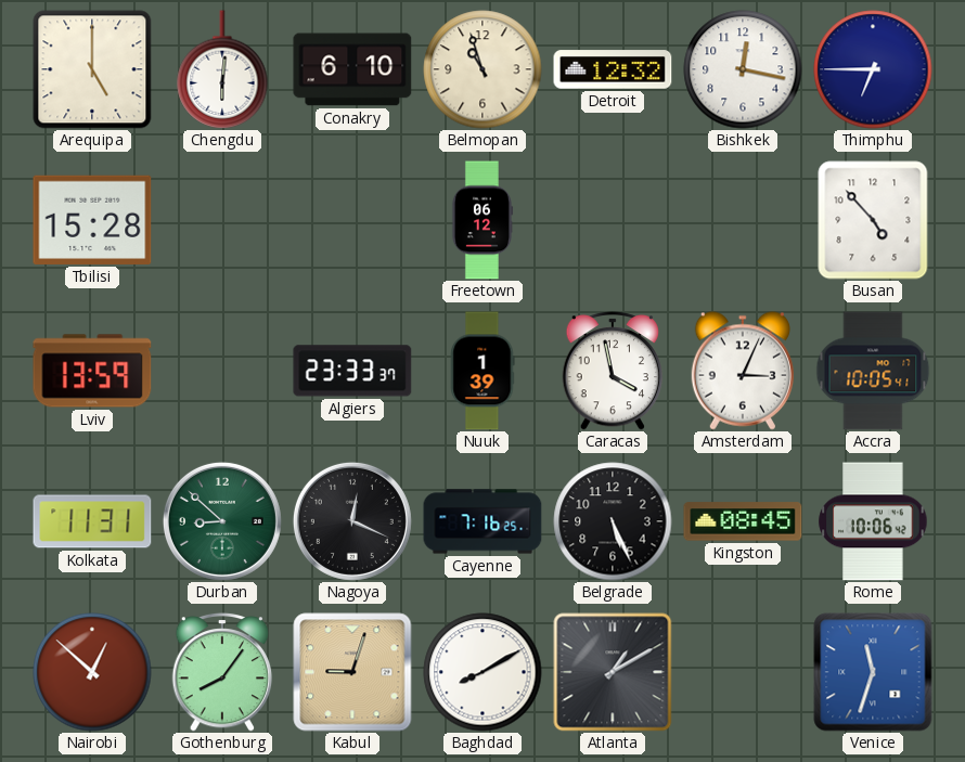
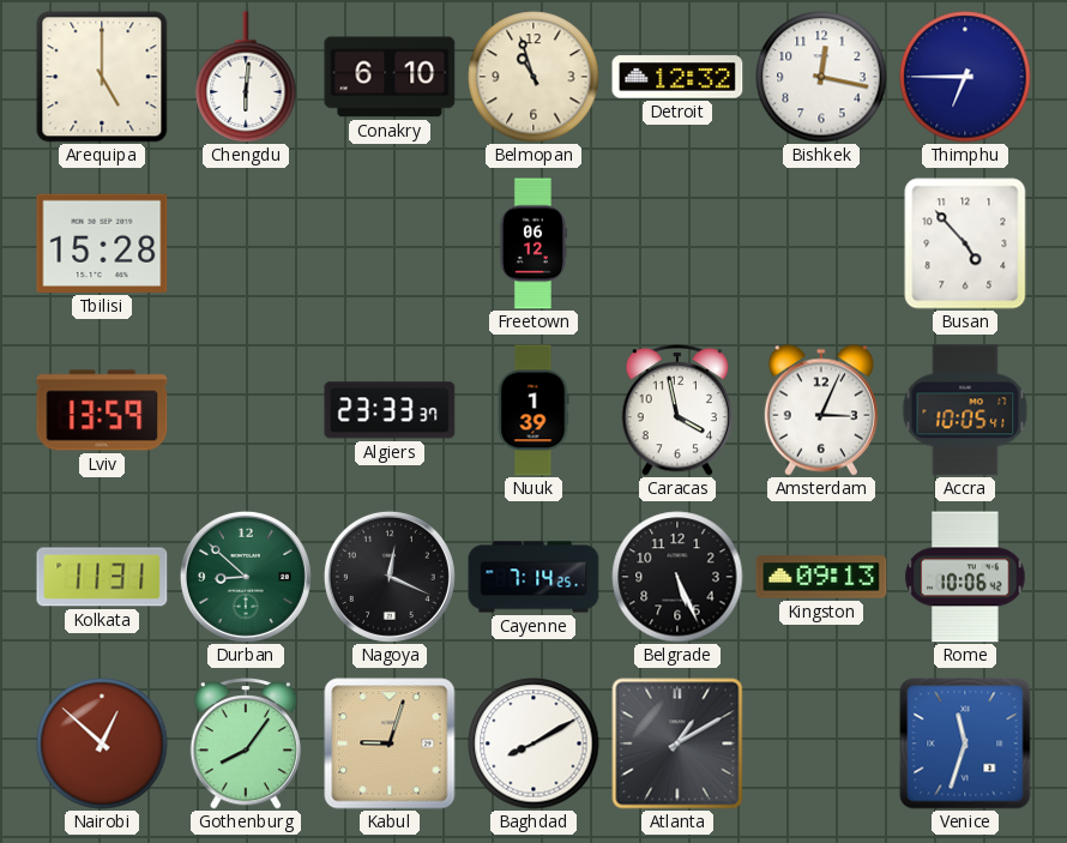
Cayenne: 7:16 -> 7:14
Kingston: 08:45 -> 09:13
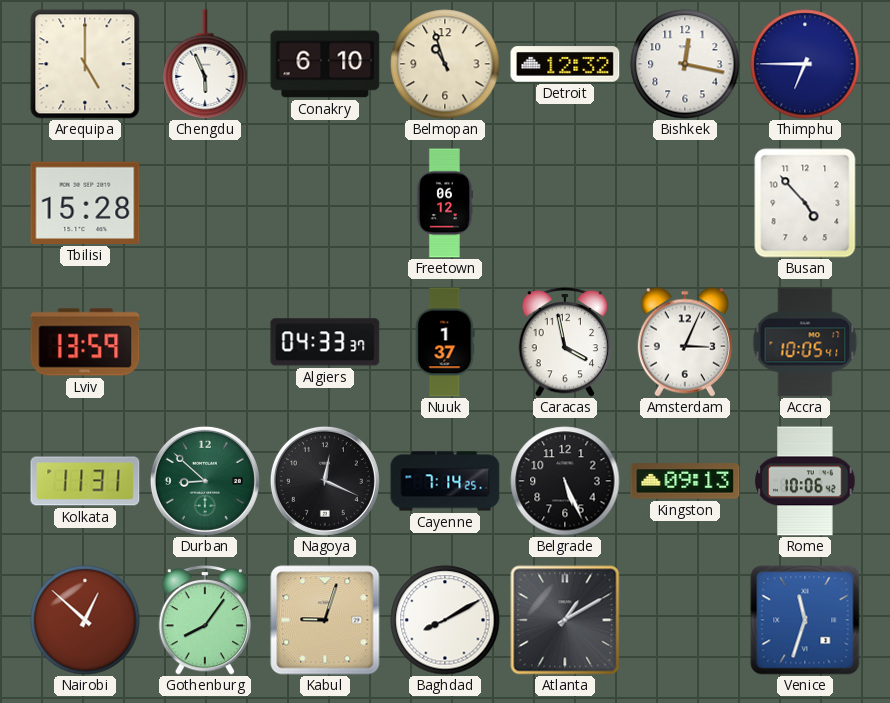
Chengdu: 6:01 -> 5:56
Algiers: 23:33 -> 04:33
Nuuk: 1:39 -> 1:37
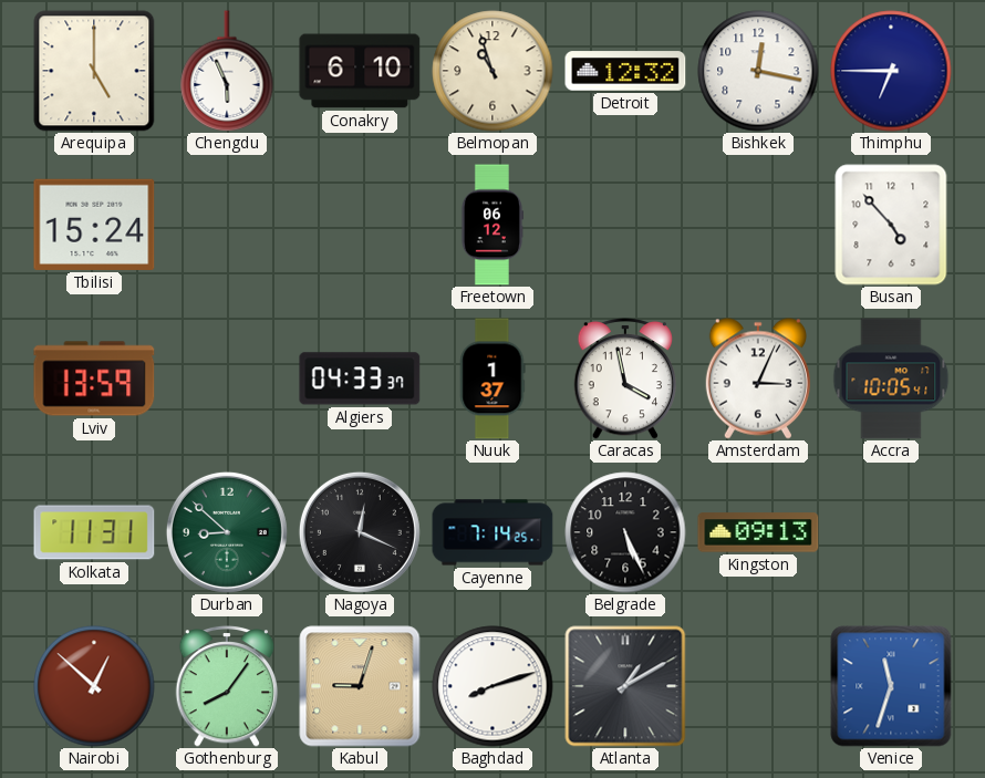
Tbilisi: 15:28 -> 15:24
Rome: 10:06 -> none
Baghdad: 8:10 -> 8:12
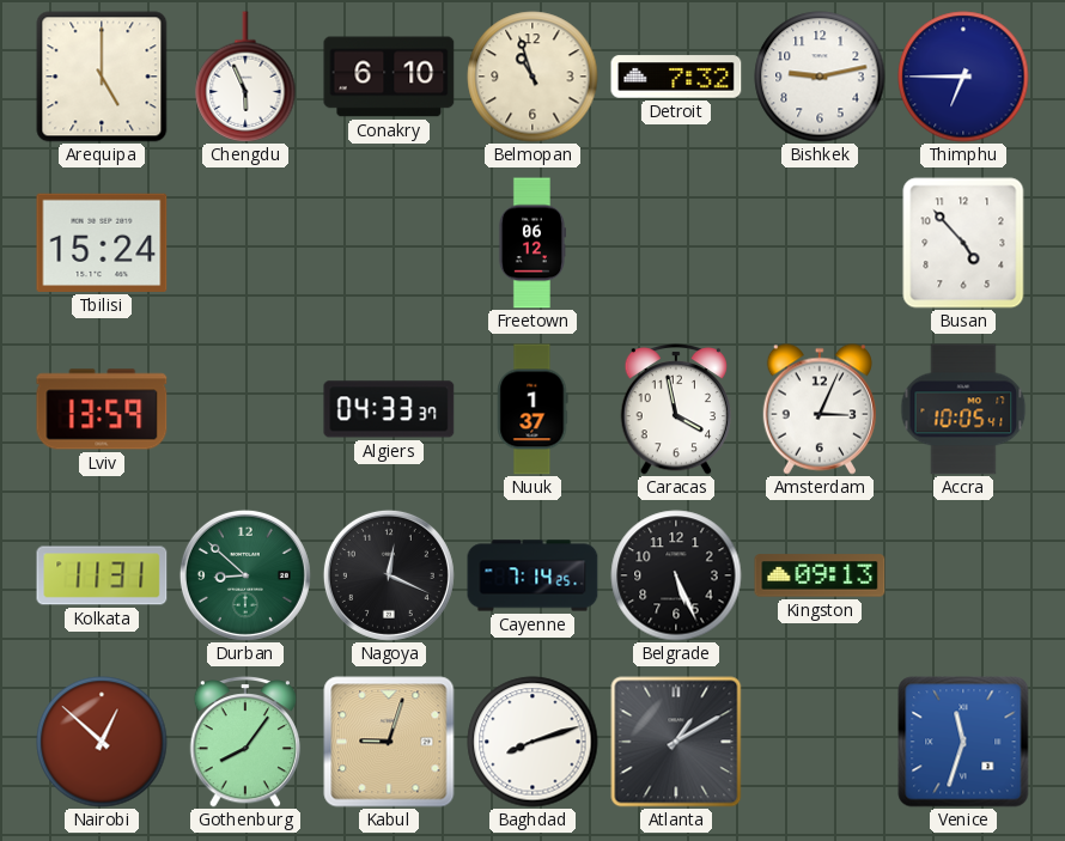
Detroit: 12:32 -> 7:32
Bishkek: 12:17 -> 9:13
